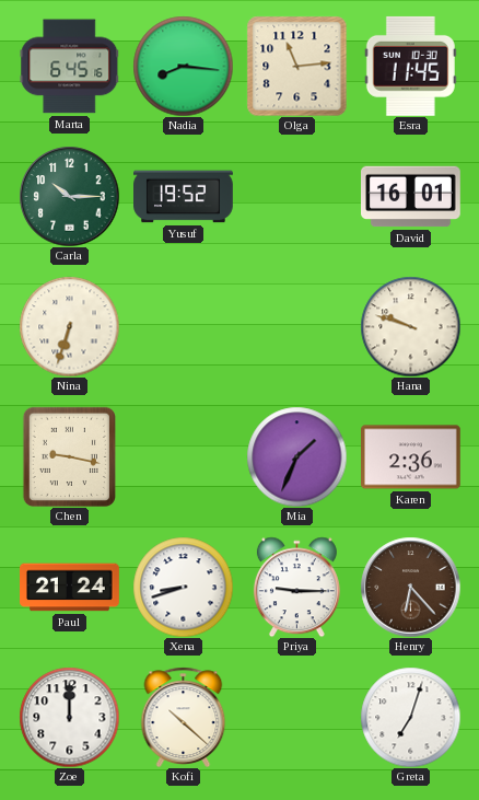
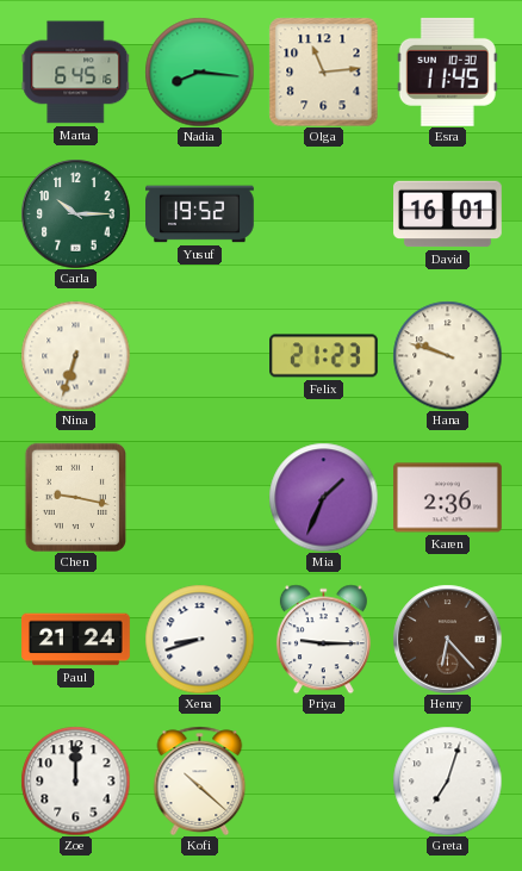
Felix: none -> 21:23
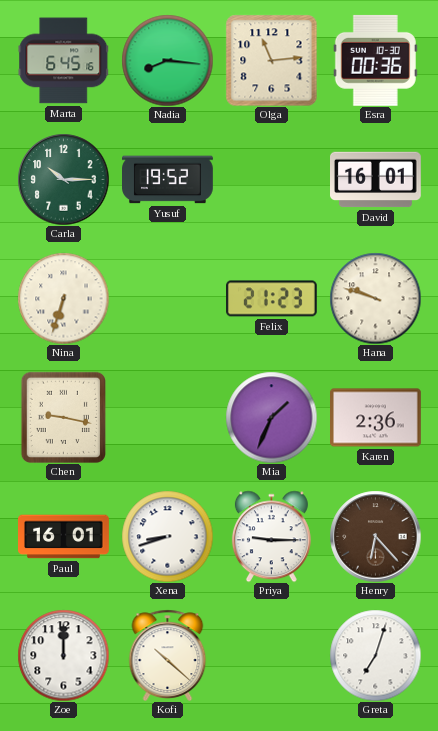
Esra: 11:45 -> 00:36
Paul: 21:24 -> 16:01
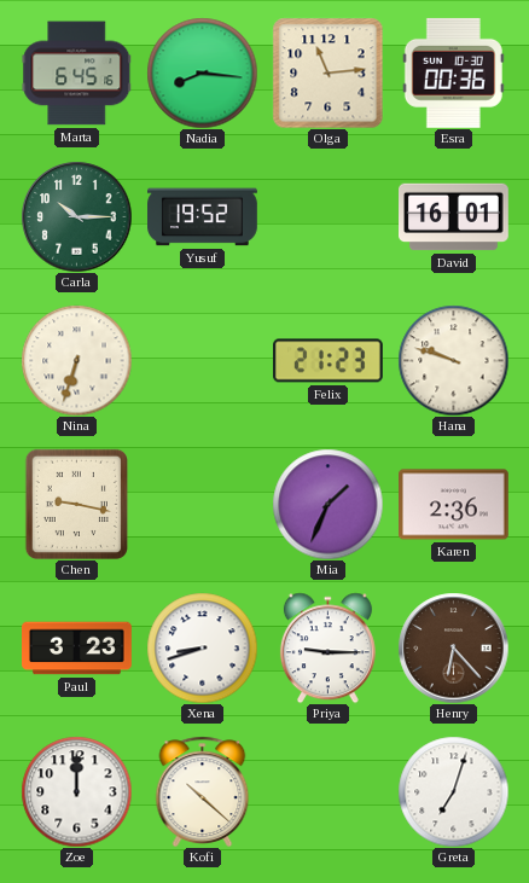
Paul: 16:01 -> 3:23
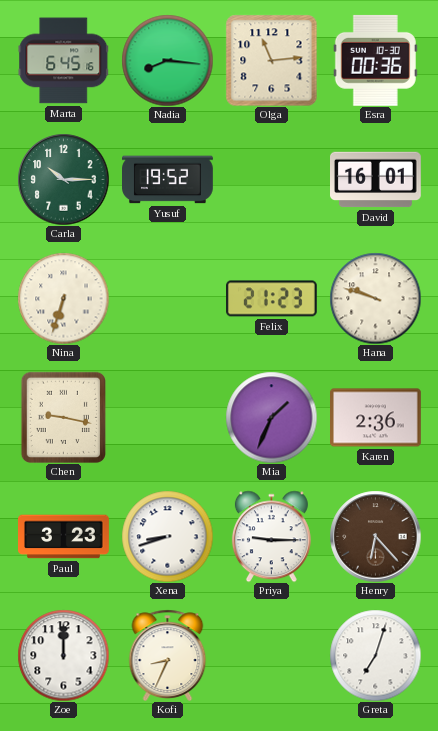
Kofi: 10:22 -> 8:34
